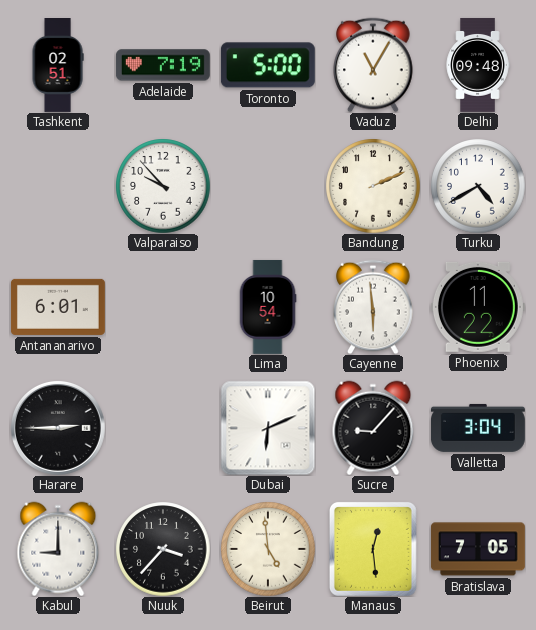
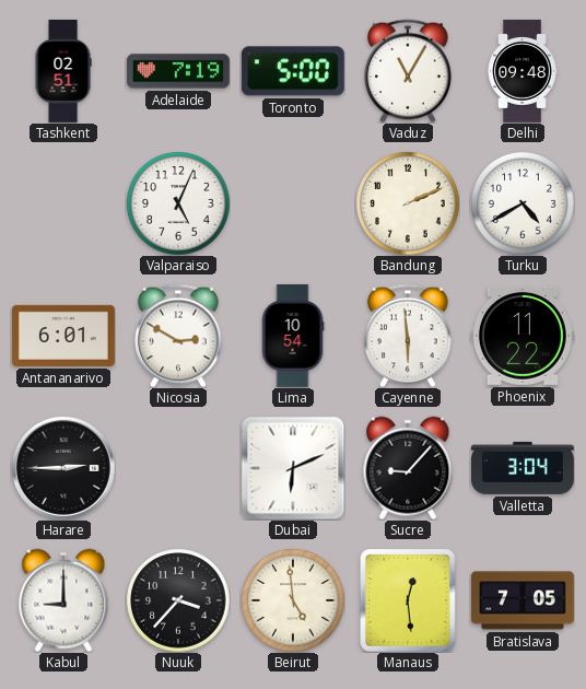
Valparaiso: 9:53 -> 5:04
Nicosia: none -> 2:50
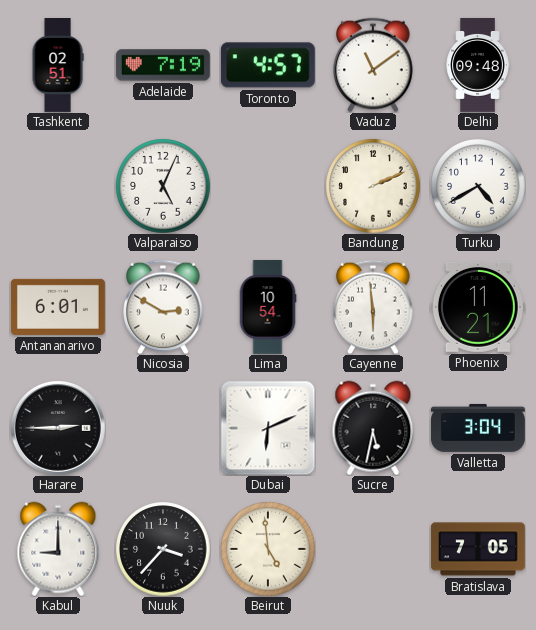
Toronto: 5:00 -> 4:57
Vaduz: 11:05 -> 11:09
Phoenix: 11:22 -> 11:21
Sucre: 9:07 -> 5:32
Manaus: 12:29 -> none
